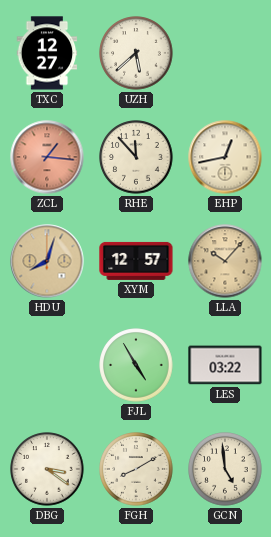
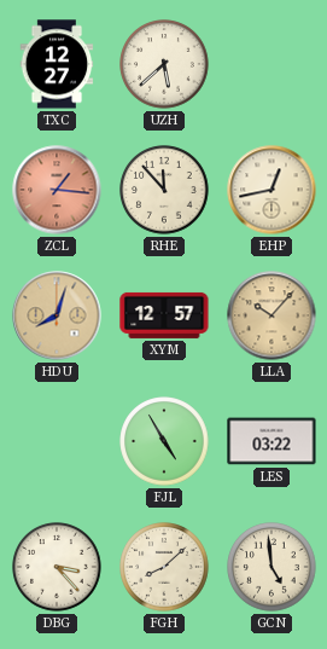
DBG: 3:21 -> 3:23
FGH: 8:10 -> 8:08
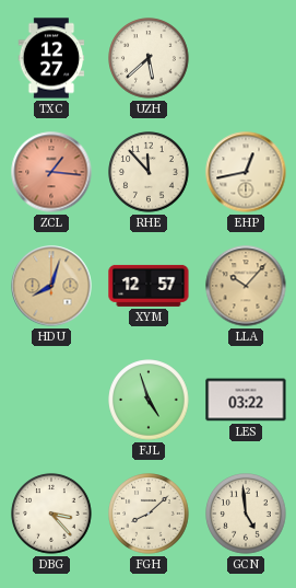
FJL: 4:55 -> 4:57
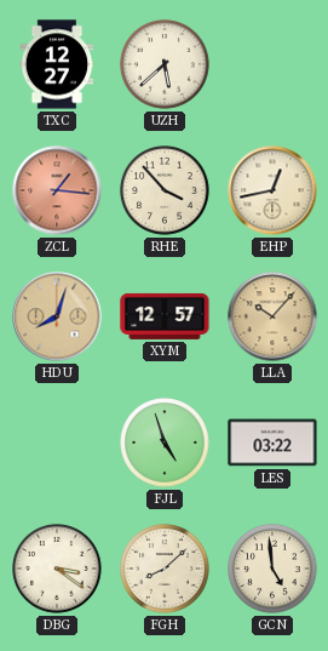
RHE: 11:53 -> 3:53
DBG: 3:23 -> 3:21
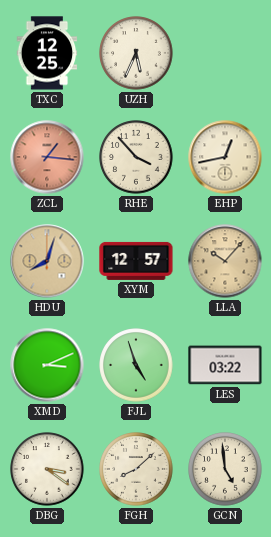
TXC: 12:27 -> 12:25
UZH: 5:38 -> 5:34
XMD: none -> 3:11
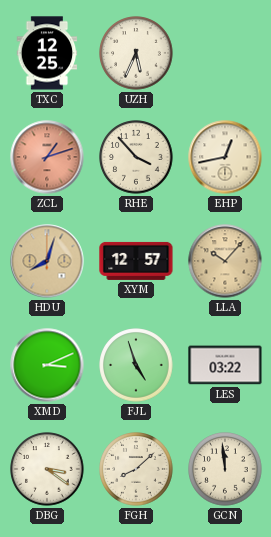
ZCL: 1:16 -> 1:12
GCN: 4:59 -> 11:59
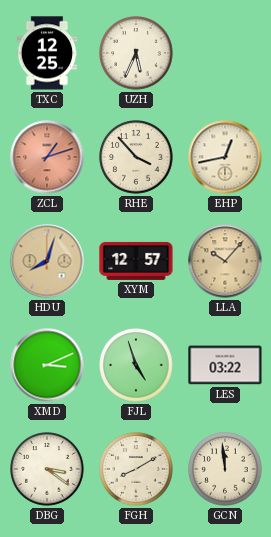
FGH: 8:08 -> 8:10
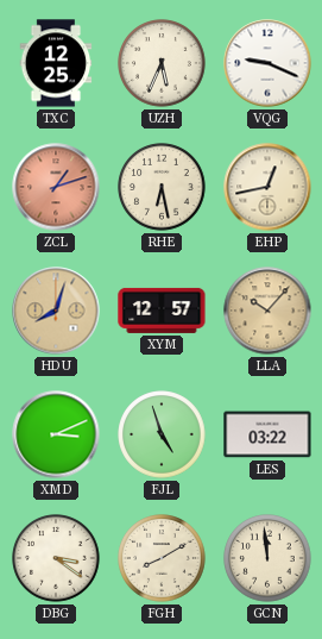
VQG: none -> 9:19
RHE: 3:53 -> 6:28
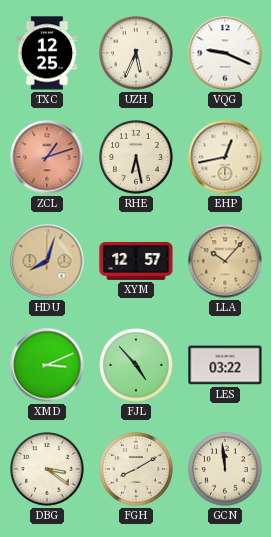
FJL: 4:57 -> 4:53
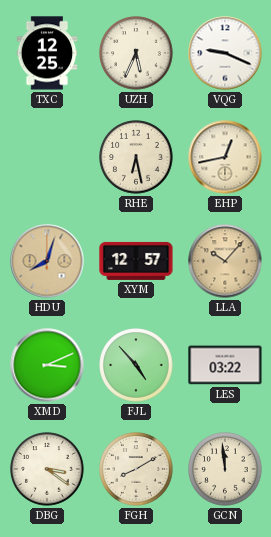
ZCL: 1:12 -> none
